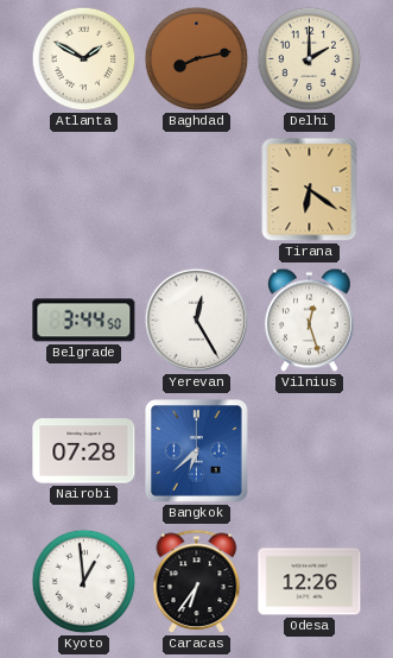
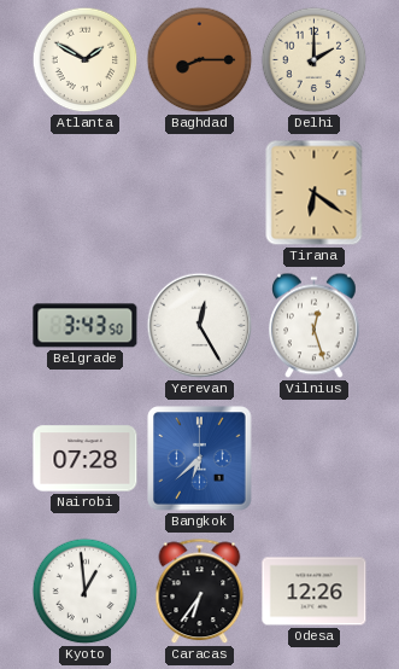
Baghdad: 8:13 -> 8:15
Belgrade: 3:44 -> 3:43
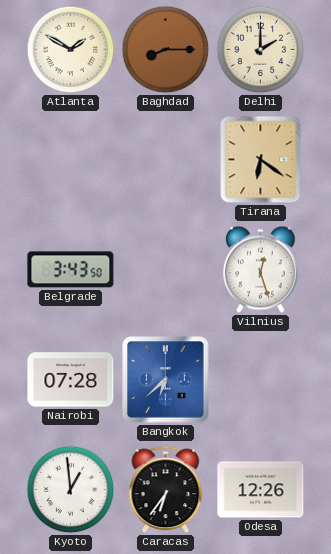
Yerevan: 12:25 -> none
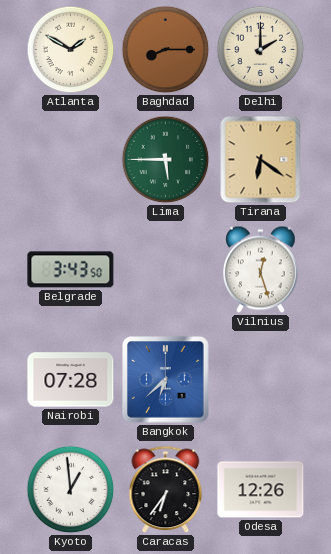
Lima: none -> 5:45
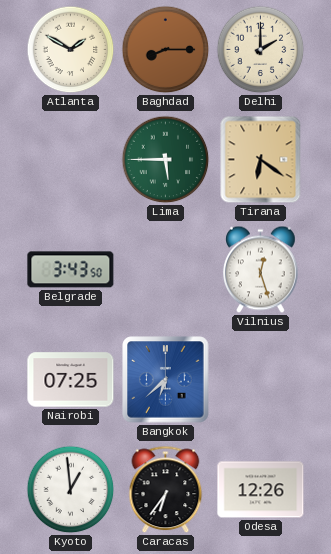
Nairobi: 07:28 -> 07:25
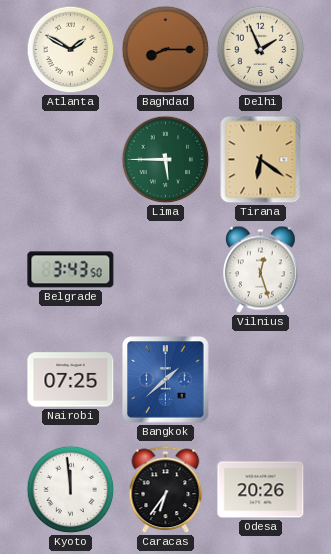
Delhi: 2:00 -> 1:56
Bangkok: 6:38 -> 1:38
Kyoto: 12:59 -> 11:59
Odesa: 12:26 -> 20:26
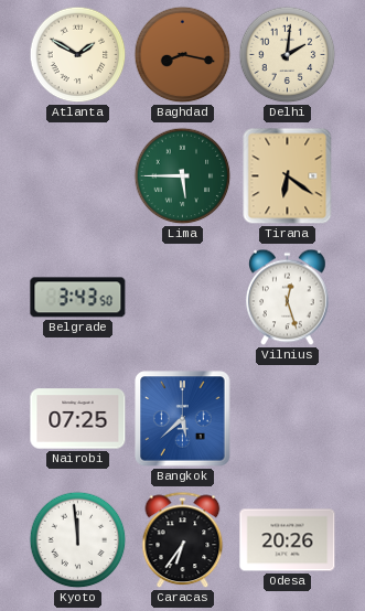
Baghdad: 8:15 -> 8:17
Delhi: 1:56 -> 2:01
Bangkok: 1:38 -> 5:38
